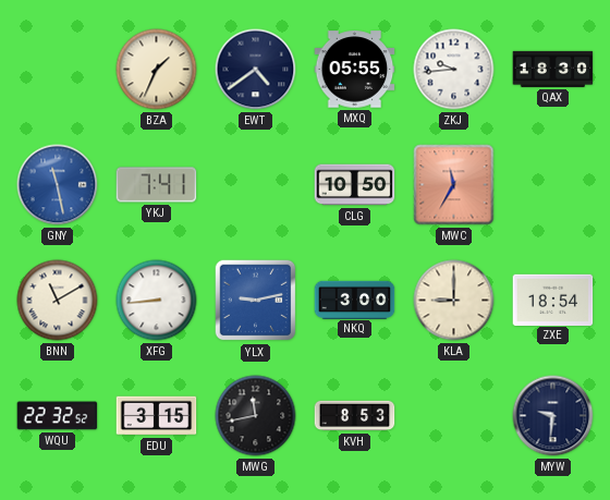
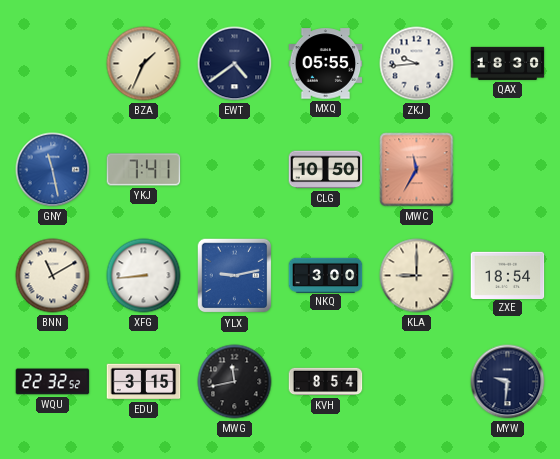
KVH: 8:53 -> 8:54
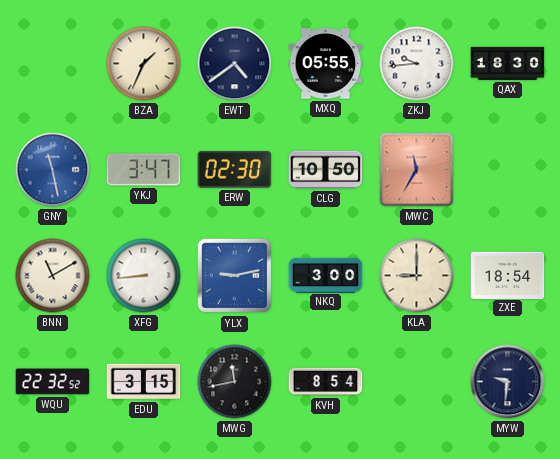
YKJ: 7:41 -> 3:47
ERW: none -> 02:30
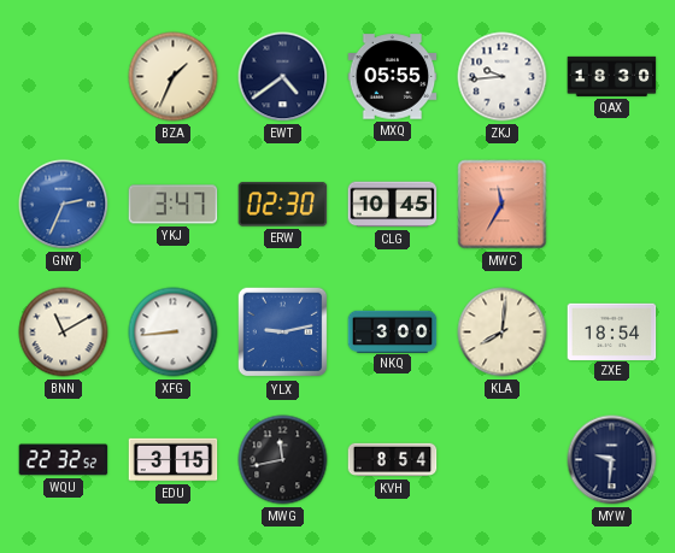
GNY: 11:28 -> 2:34
CLG: 10:50 -> 10:45
KLA: 9:00 -> 8:01
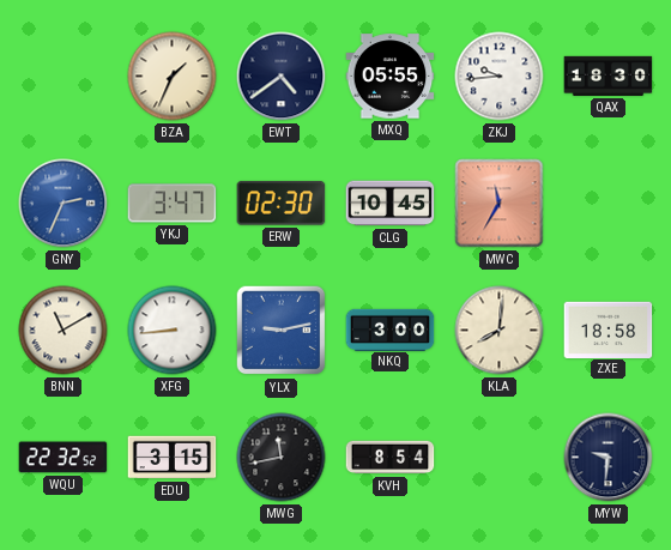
ZXE: 18:54 -> 18:58
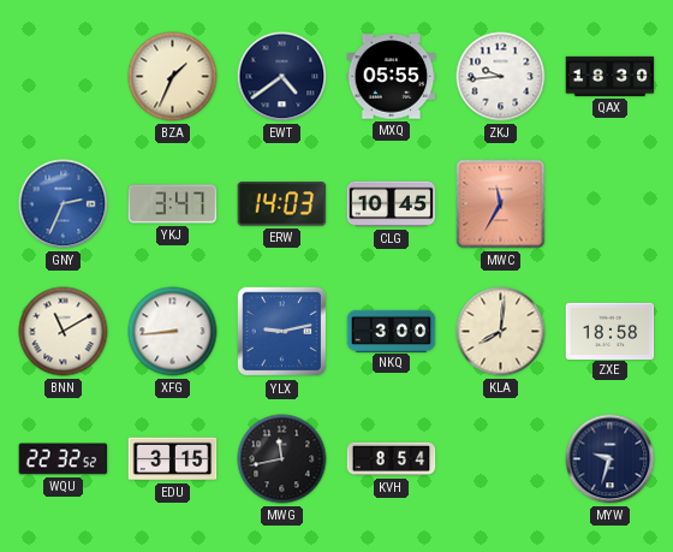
ERW: 02:30 -> 14:03
MYW: 9:31 -> 9:33
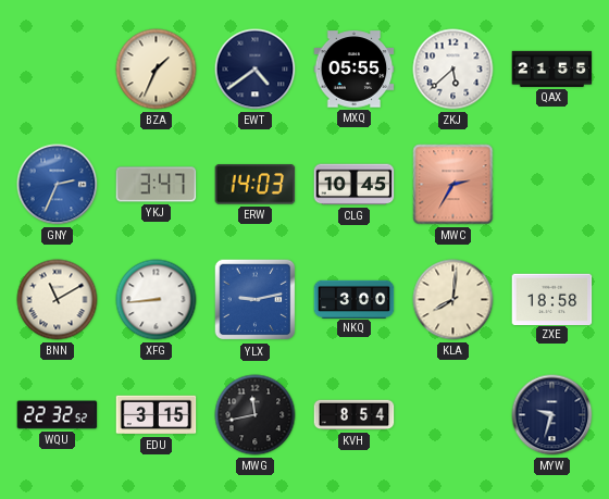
ZKJ: 9:44 -> 5:38
QAX: 18:30 -> 21:55
MWC: 11:35 -> 2:35
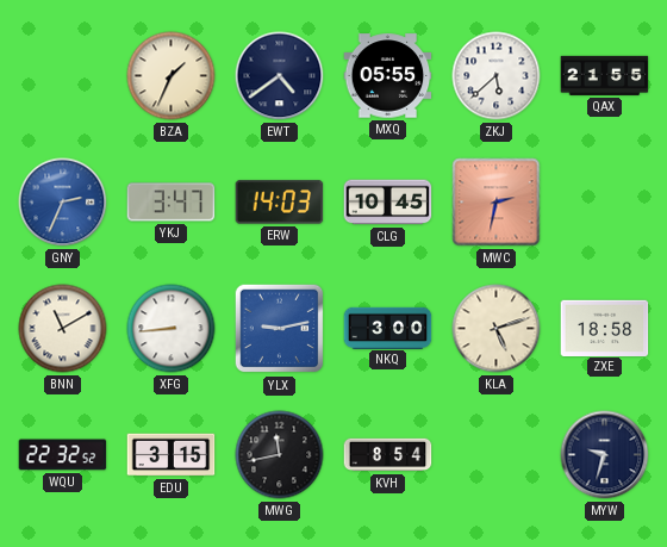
MWC: 2:35 -> 2:32
KLA: 8:01 -> 5:12
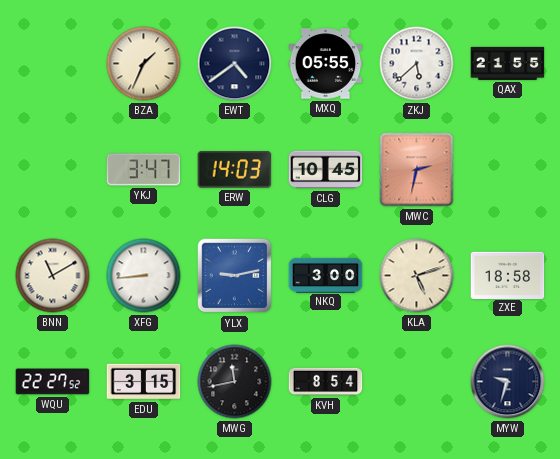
GNY: 2:34 -> none
WQU: 22:32 -> 22:27
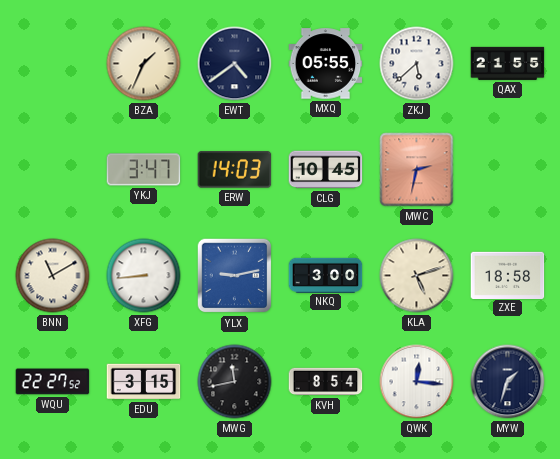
QWK: none -> 12:16
MYW: 9:33 -> 1:33
